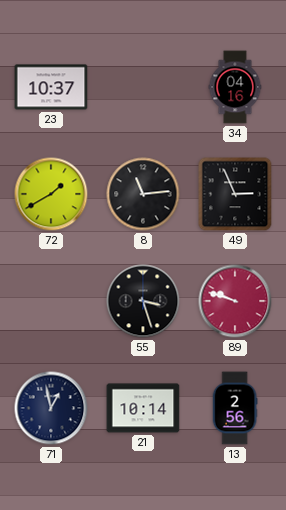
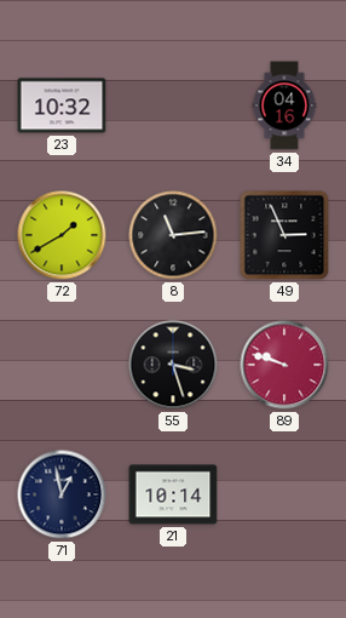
23: 10:37 -> 10:32
13: 2:56 -> none
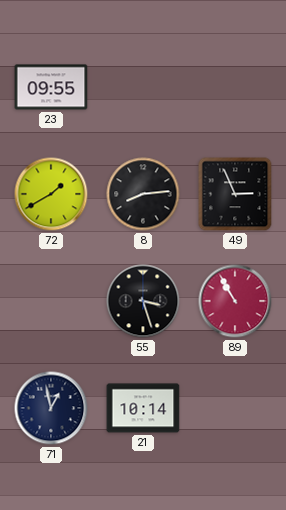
23: 10:32 -> 09:55
34: 04:16 -> none
8: 11:14 -> 8:14
89: 9:48 -> 10:55
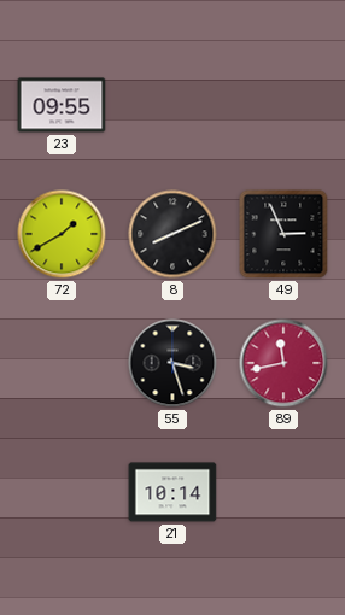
8: 8:14 -> 8:11
89: 10:55 -> 11:43
71: 12:58 -> none
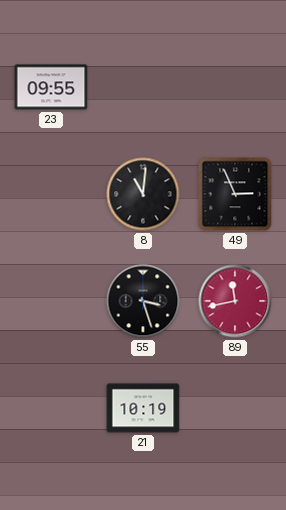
72: 1:40 -> none
8: 8:11 -> 11:01
21: 10:14 -> 10:19
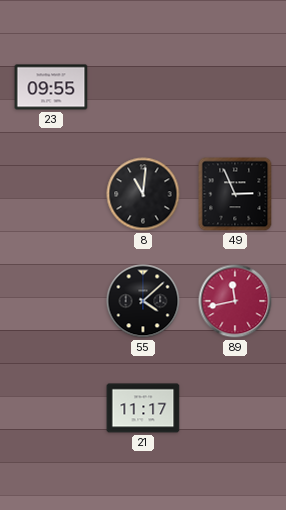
55: 3:27 -> 4:08
21: 10:19 -> 11:17
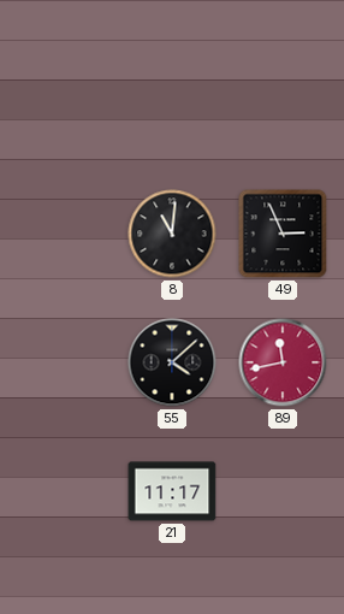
23: 09:55 -> none
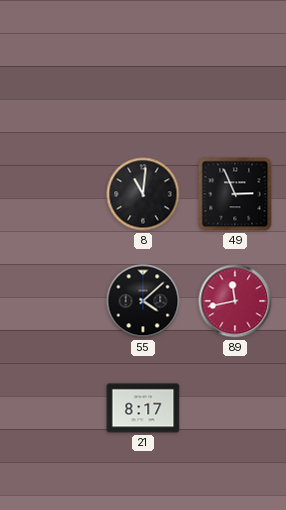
21: 11:17 -> 8:17
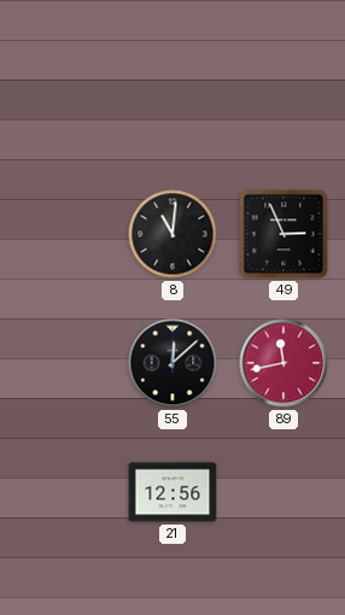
55: 4:08 -> 12:08
21: 8:17 -> 12:56
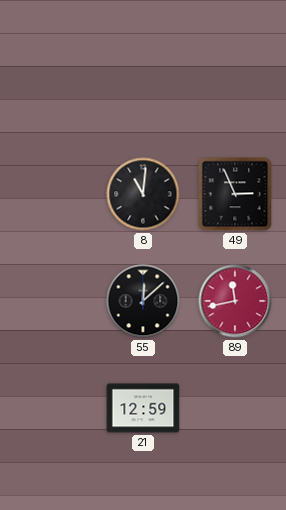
21: 12:56 -> 12:59
